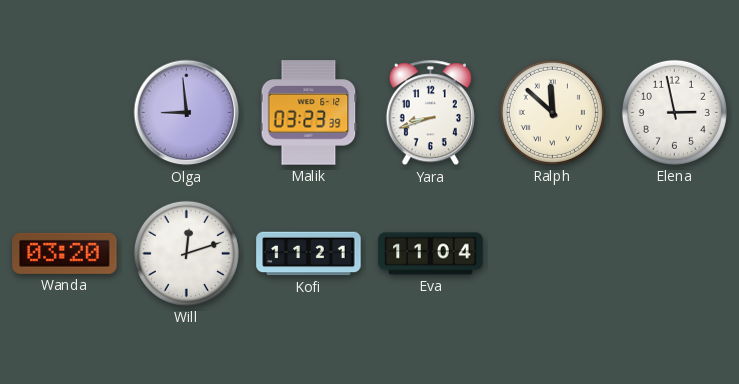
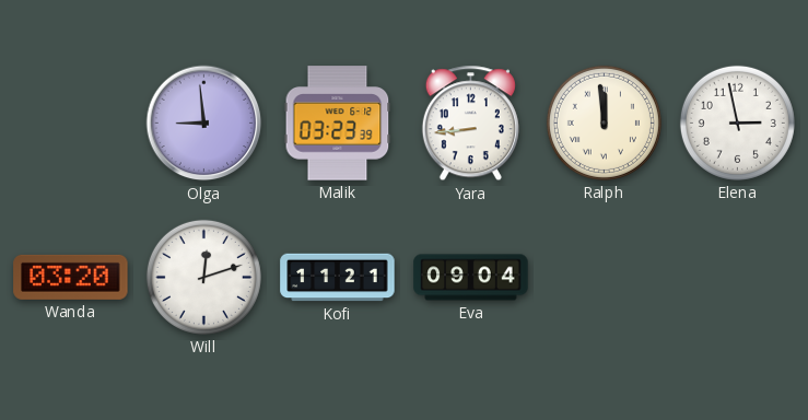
Yara: 8:42 -> 8:44
Ralph: 11:52 -> 11:59
Eva: 11:04 -> 09:04
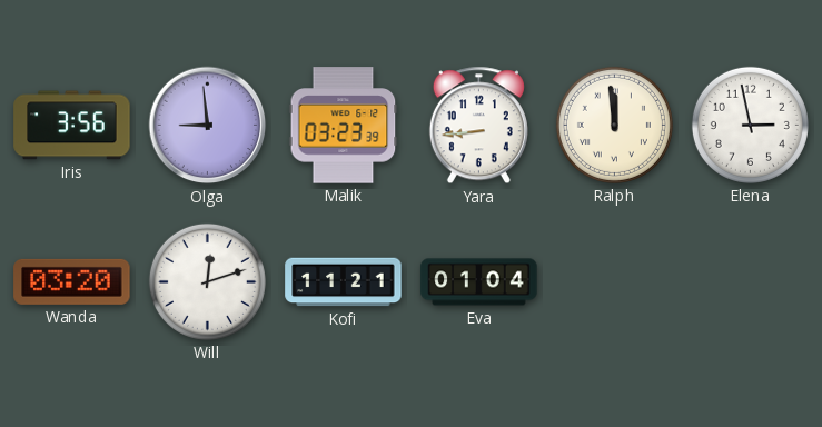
Iris: none -> 3:56
Eva: 09:04 -> 01:04
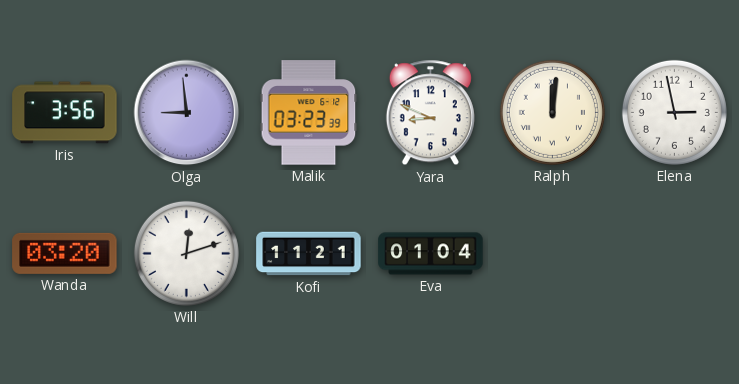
Yara: 8:44 -> 8:49
Ralph: 11:59 -> 12:01
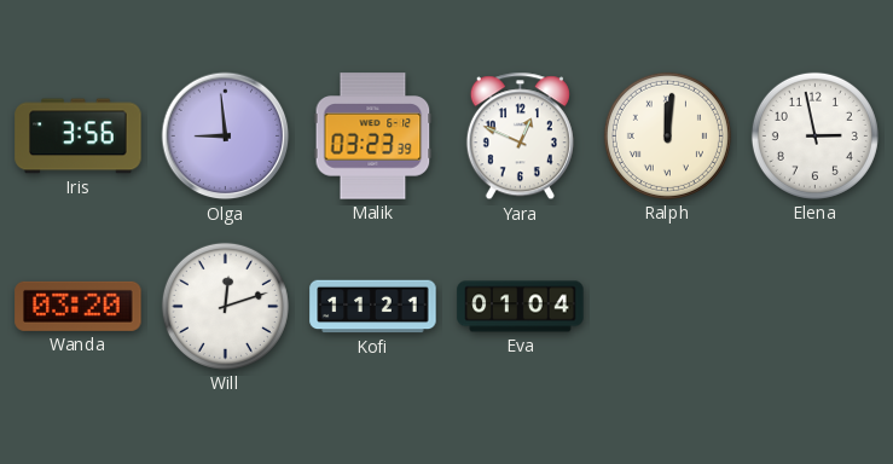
Yara: 8:49 -> 12:49
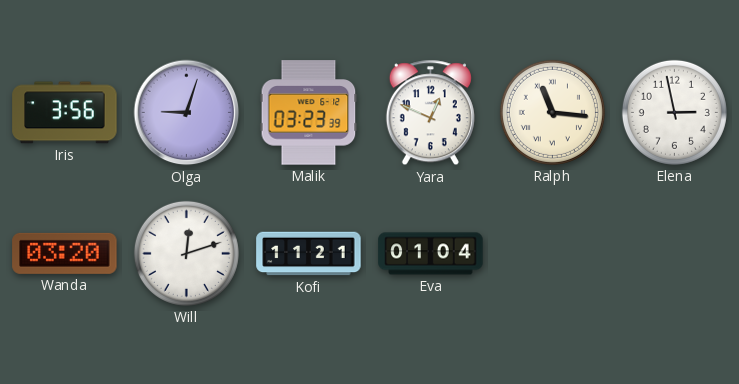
Olga: 8:59 -> 9:03
Ralph: 12:01 -> 11:16
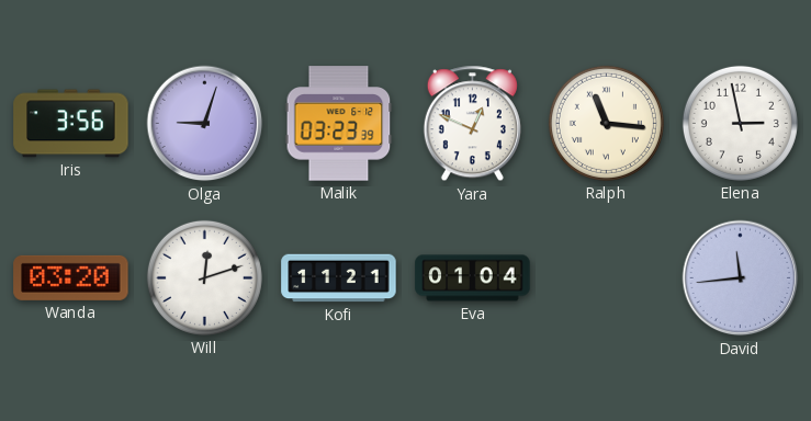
David: none -> 11:44
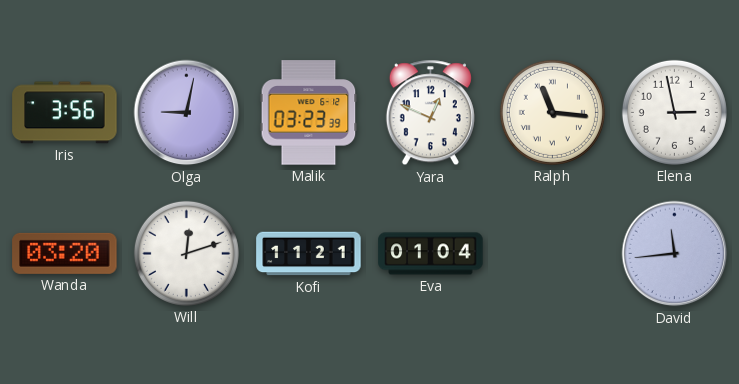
Olga: 9:03 -> 9:02
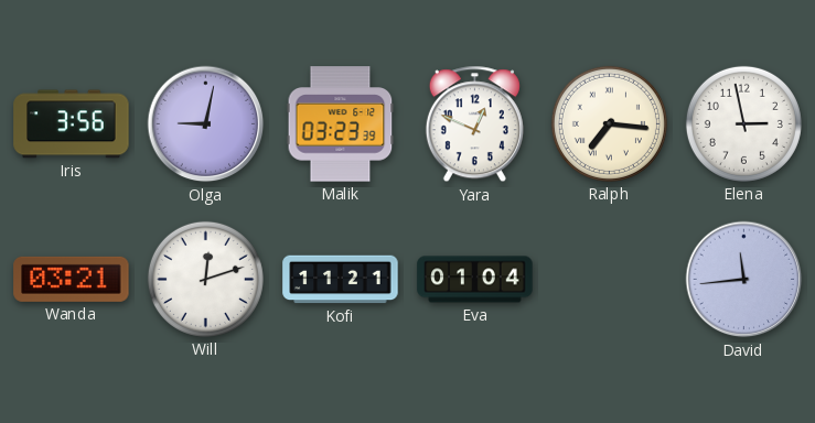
Ralph: 11:16 -> 7:16
Wanda: 03:20 -> 03:21
